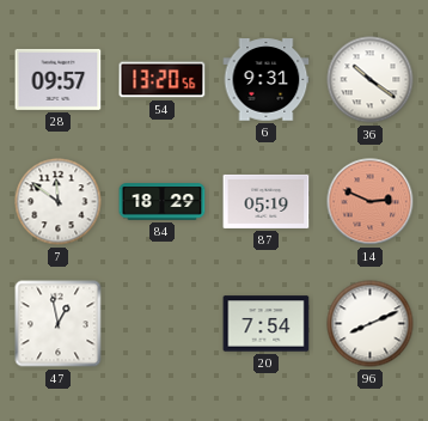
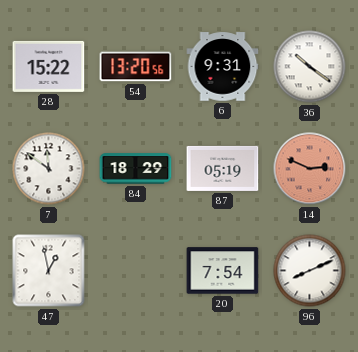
28: 09:57 -> 15:22
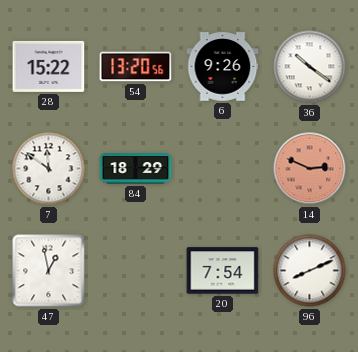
6: 9:31 -> 9:26
87: 05:19 -> none
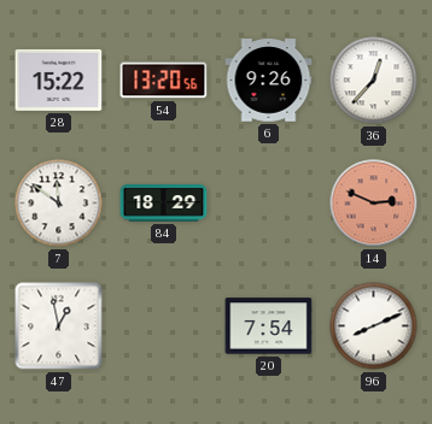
36: 10:21 -> 12:37
